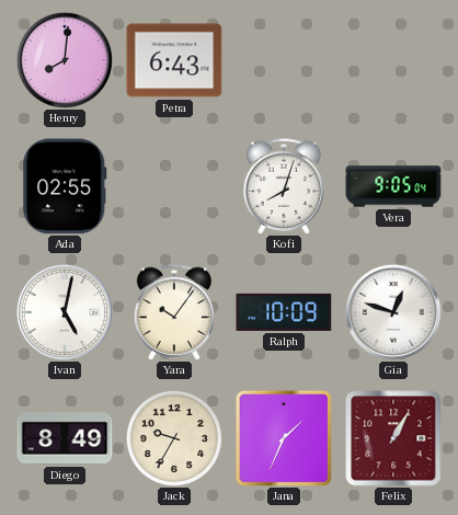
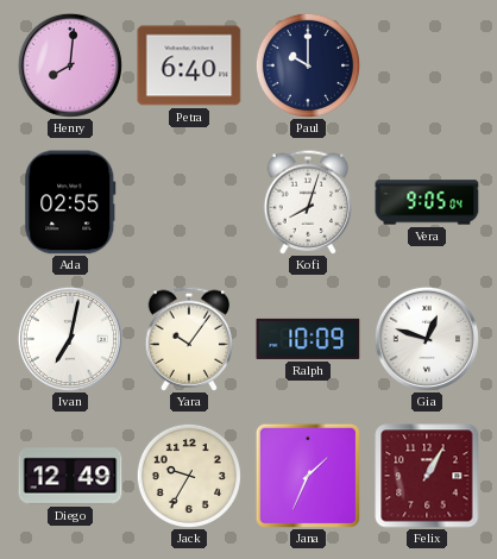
Petra: 6:43 -> 6:40
Paul: none -> 10:00
Ivan: 5:02 -> 7:02
Diego: 8:49 -> 12:49
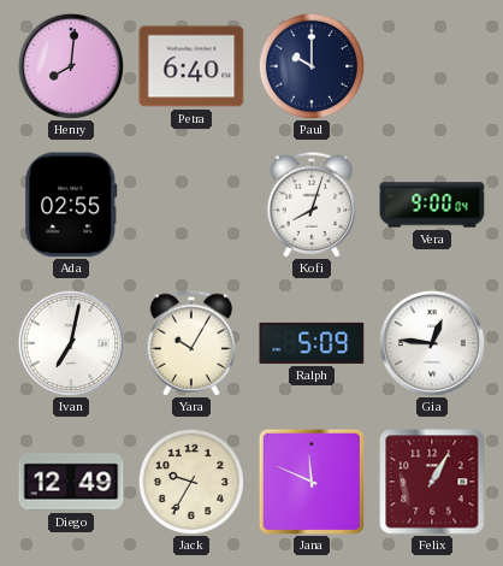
Vera: 9:05 -> 9:00
Yara: 10:06 -> 10:05
Ralph: 10:09 -> 5:09
Gia: 12:48 -> 12:46
Jana: 1:34 -> 11:49
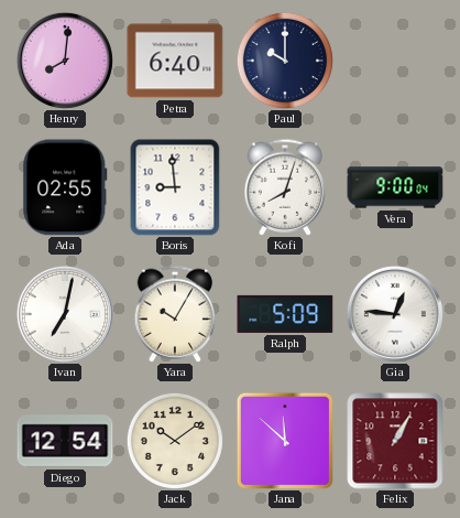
Boris: none -> 8:59
Diego: 12:49 -> 12:54
Jack: 9:35 -> 10:09
Jana: 11:49 -> 11:52
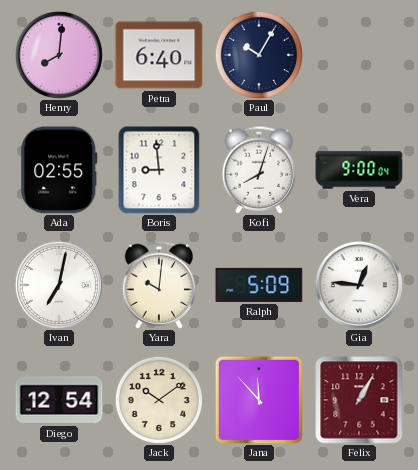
Paul: 10:00 -> 10:05
Yara: 10:05 -> 10:01
Jana: 11:52 -> 11:53
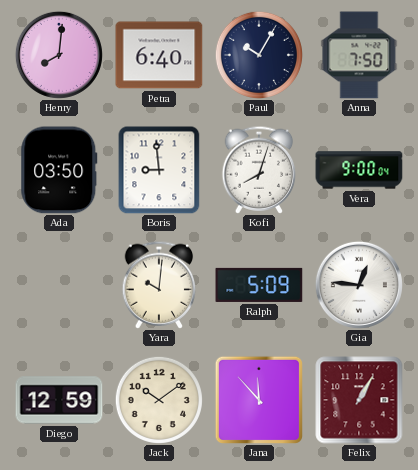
Anna: none -> 7:50
Ada: 02:55 -> 03:50
Ivan: 7:02 -> none
Diego: 12:54 -> 12:59
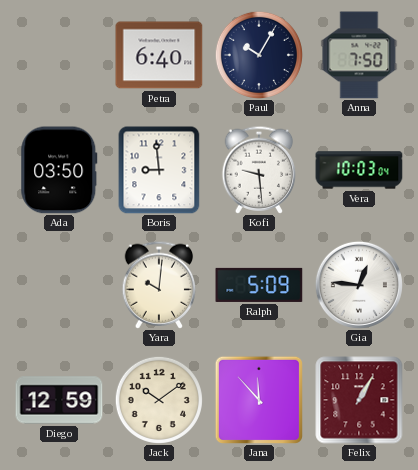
Henry: 8:01 -> none
Kofi: 8:03 -> 9:29
Vera: 9:00 -> 10:03
